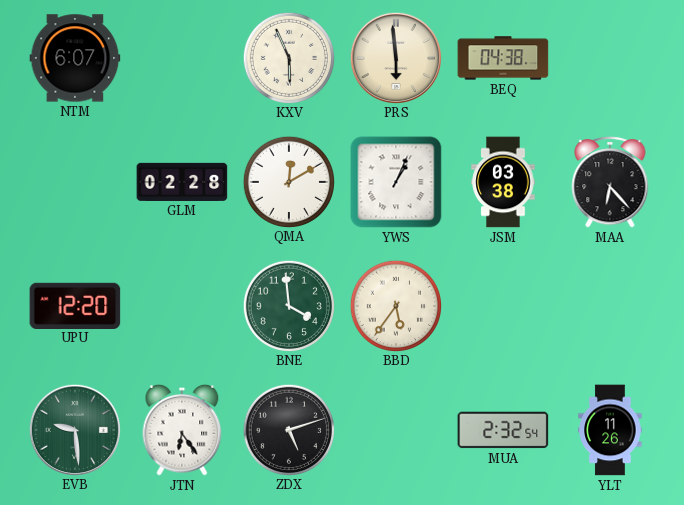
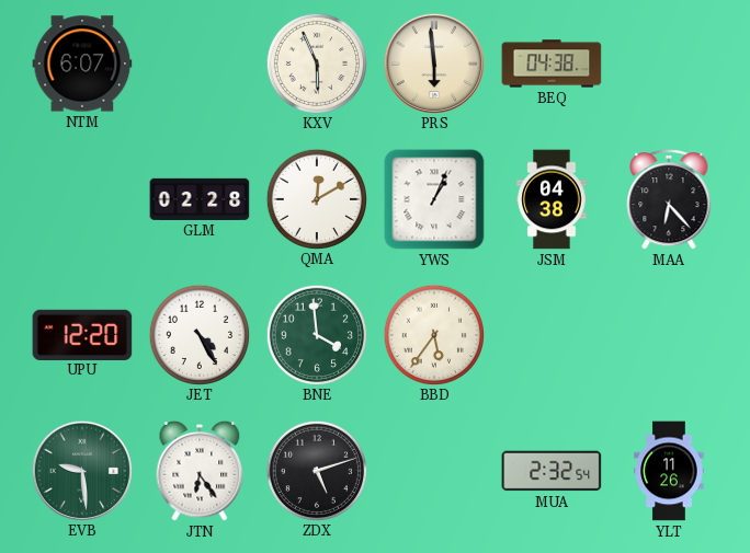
JSM: 03:38 -> 04:38
JET: none -> 4:25
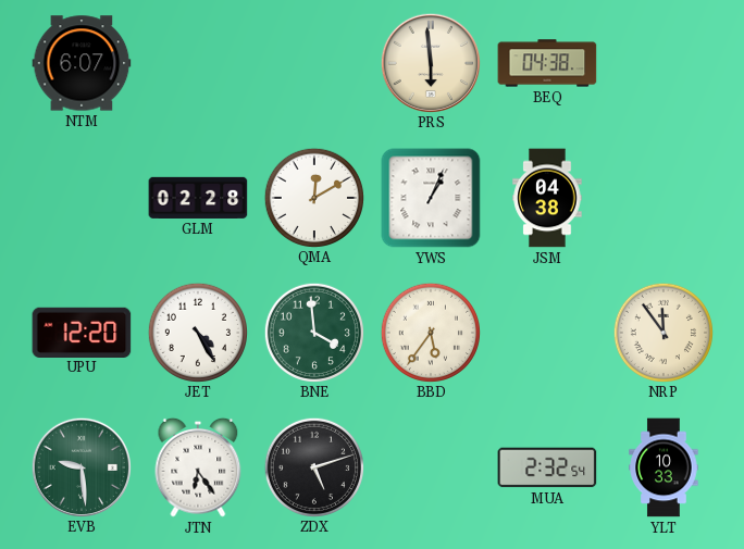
KXV: 5:56 -> none
MAA: 6:23 -> none
NRP: none -> 11:54
YLT: 11:26 -> 10:33
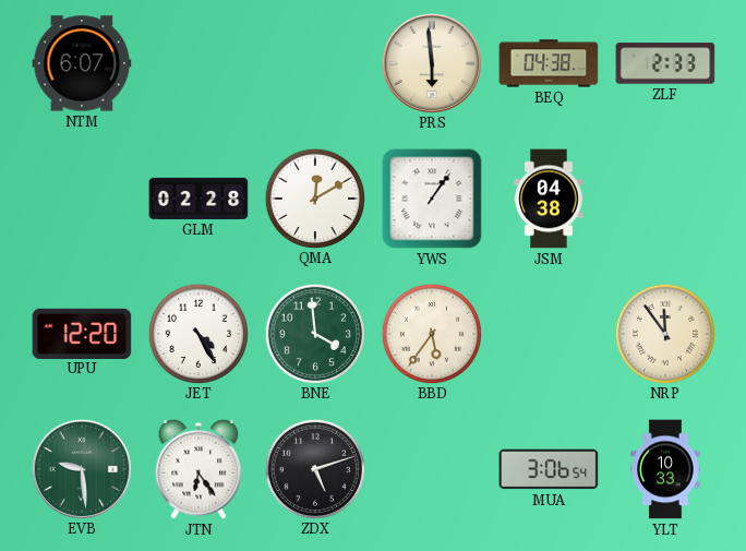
ZLF: none -> 2:33
YWS: 1:04 -> 1:06
MUA: 2:32 -> 3:06
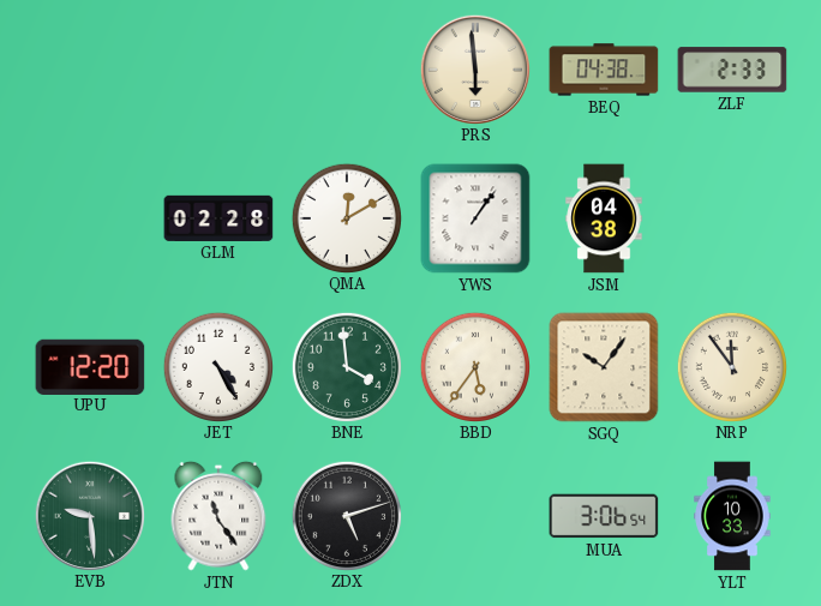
NTM: 6:07 -> none
SGQ: none -> 10:06
JTN: 6:24 -> 11:24
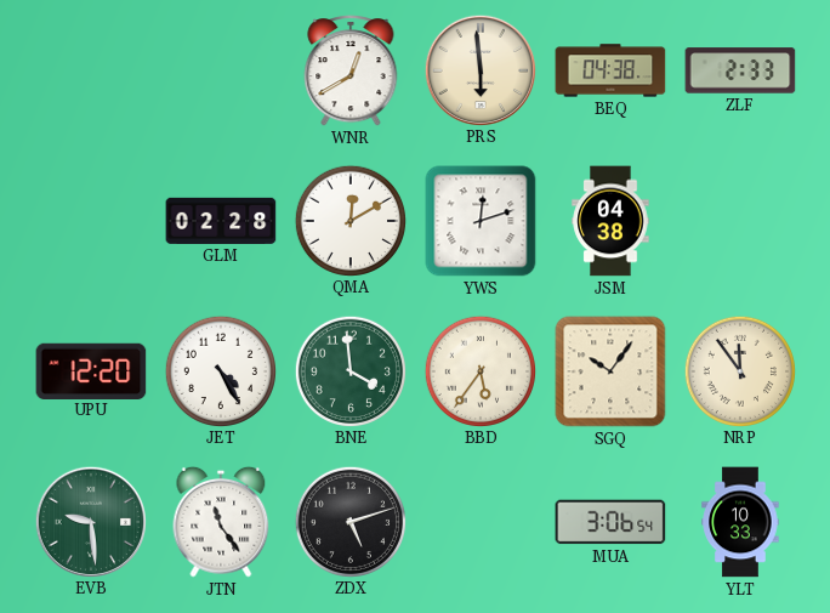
WNR: none -> 12:40
YWS: 1:06 -> 12:12
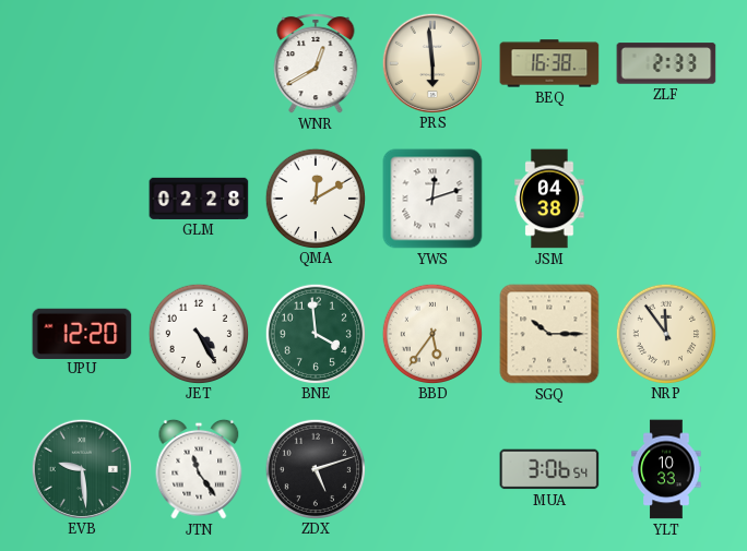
BEQ: 04:38 -> 16:38
SGQ: 10:06 -> 10:15
